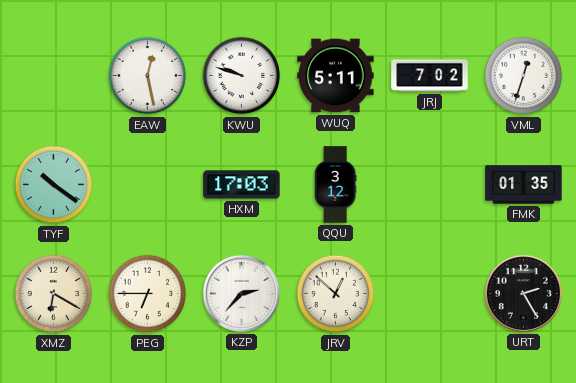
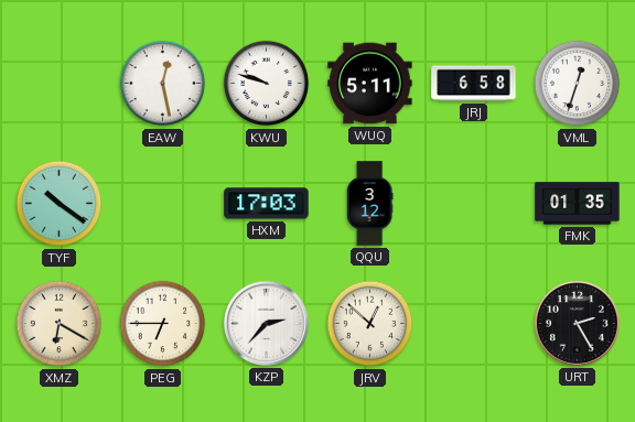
JRJ: 7:02 -> 6:58
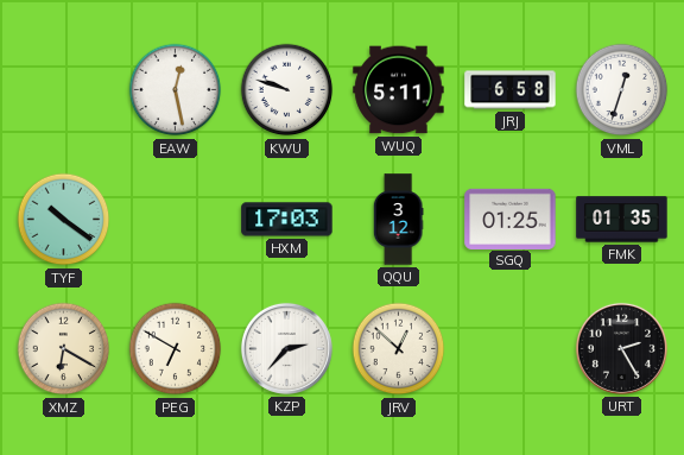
SGQ: none -> 01:25
PEG: 6:45 -> 6:50
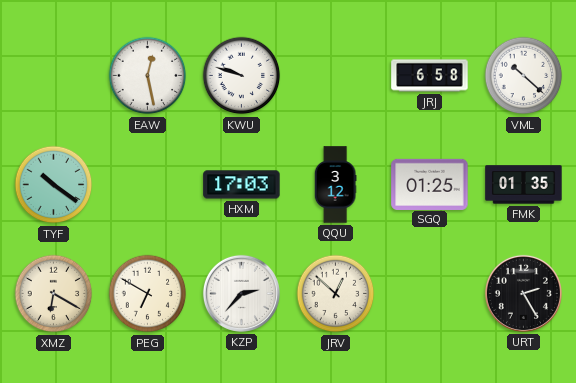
WUQ: 5:11 -> none
VML: 12:33 -> 10:22
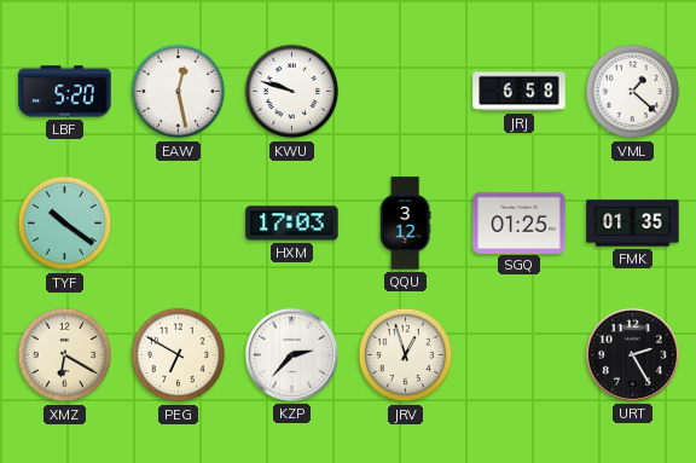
LBF: none -> 5:20
VML: 10:22 -> 1:22
JRV: 12:52 -> 12:57
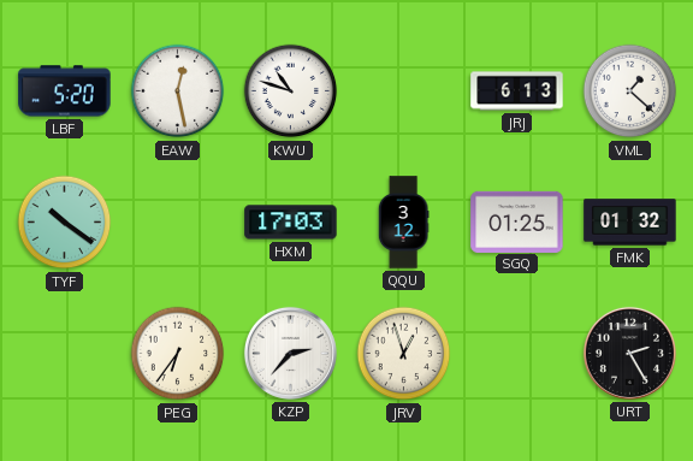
KWU: 9:48 -> 10:48
JRJ: 6:58 -> 6:13
FMK: 01:35 -> 01:32
XMZ: 6:20 -> none
PEG: 6:50 -> 6:36
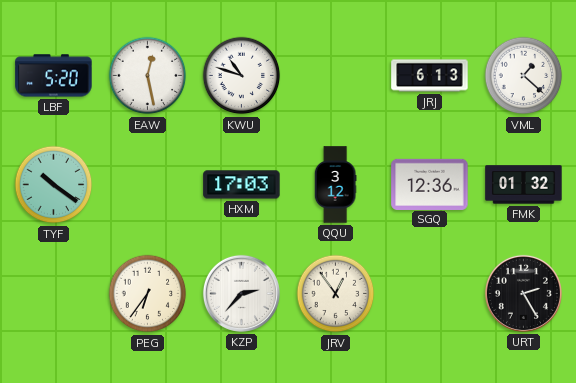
SGQ: 01:25 -> 12:36
JRV: 12:57 -> 12:54
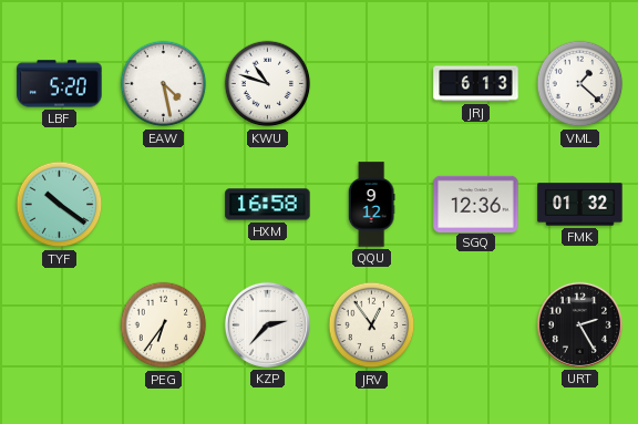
EAW: 12:28 -> 4:28
HXM: 17:03 -> 16:58
QQU: 3:12 -> 9:12
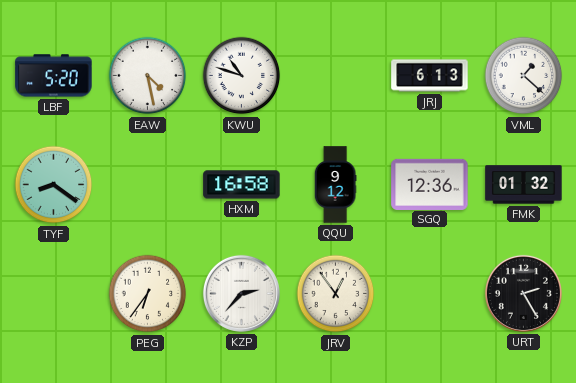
TYF: 10:21 -> 8:21
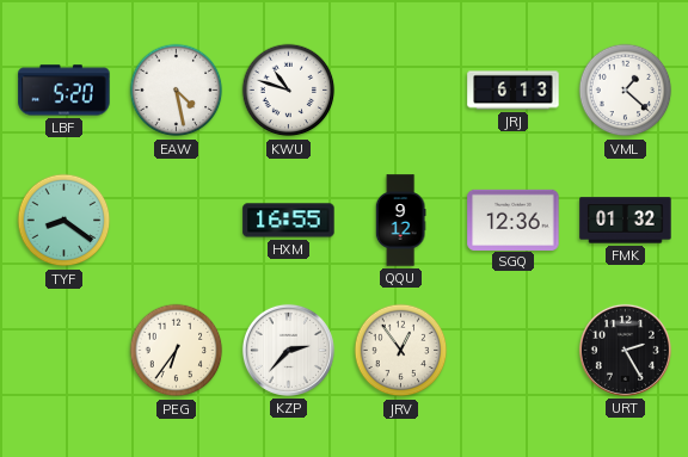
HXM: 16:58 -> 16:55
